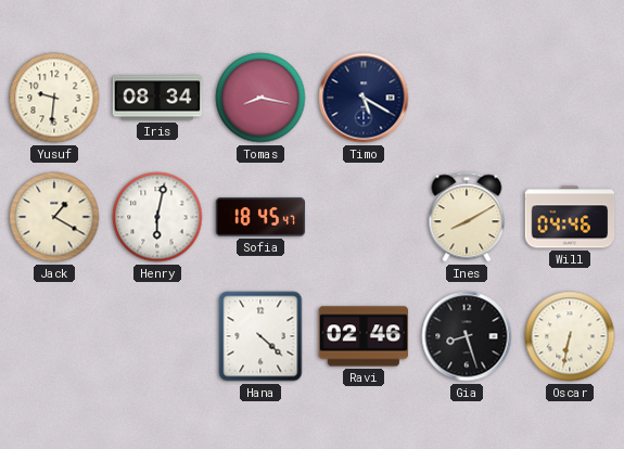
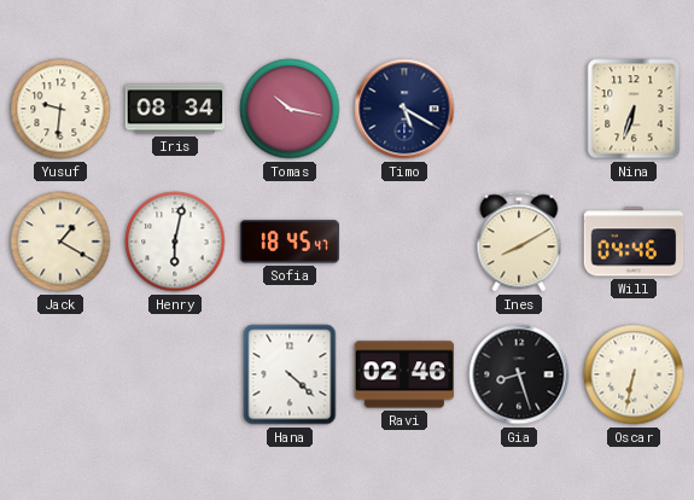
Tomas: 8:17 -> 10:17
Nina: none -> 6:33
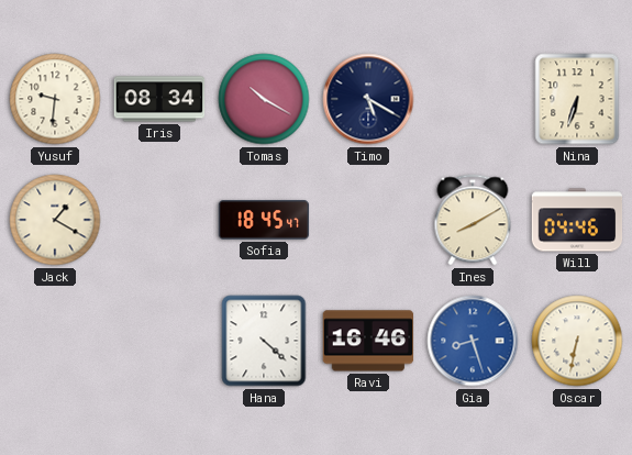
Tomas: 10:17 -> 10:20
Henry: 6:02 -> none
Ravi: 02:46 -> 16:46
Gia dial: black -> blue
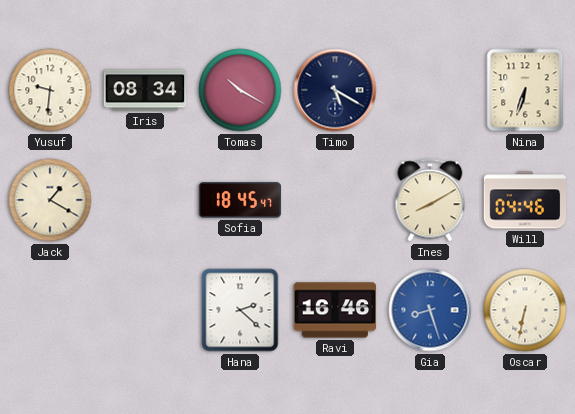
Hana: 4:22 -> 2:22
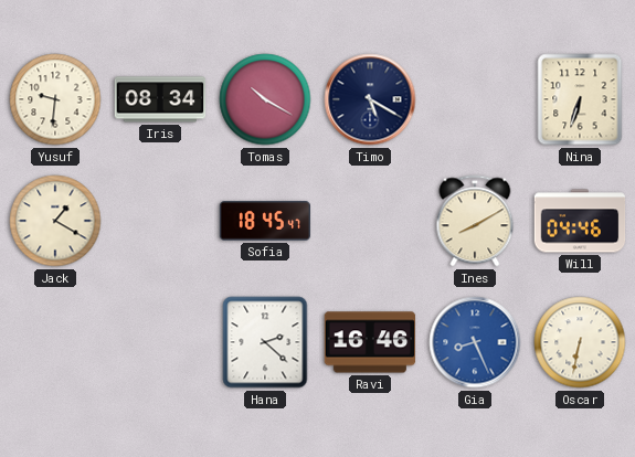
Gia: 8:27 -> 8:26
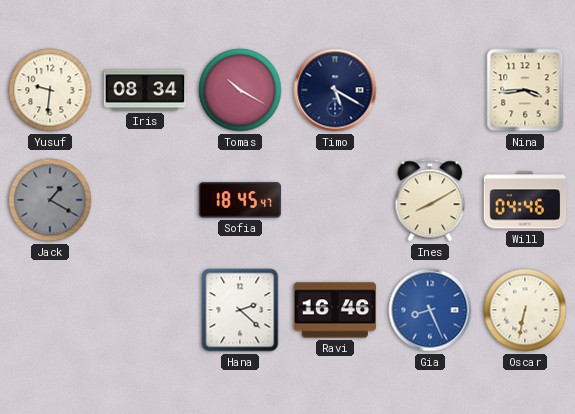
Nina: 6:33 -> 3:44
Jack dial: cream -> grey
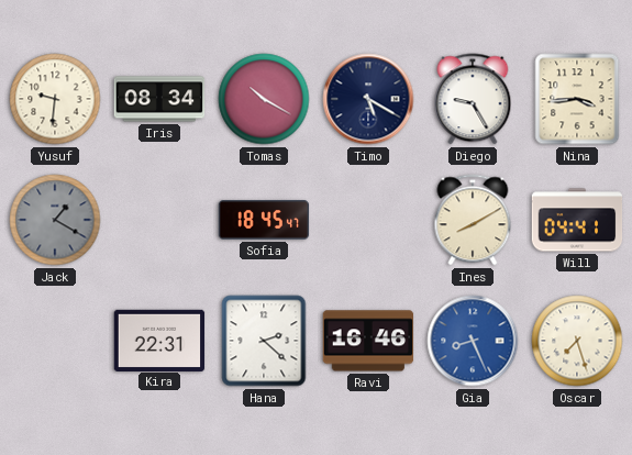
Diego: none -> 9:25
Will: 04:46 -> 04:41
Kira: none -> 22:31
Oscar: 6:32 -> 7:27
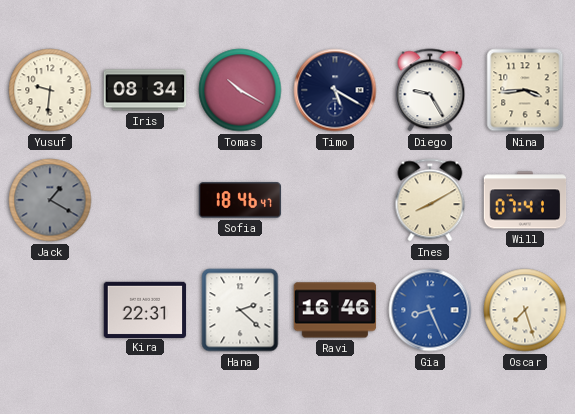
Sofia: 18:45 -> 18:46
Will: 04:41 -> 07:41
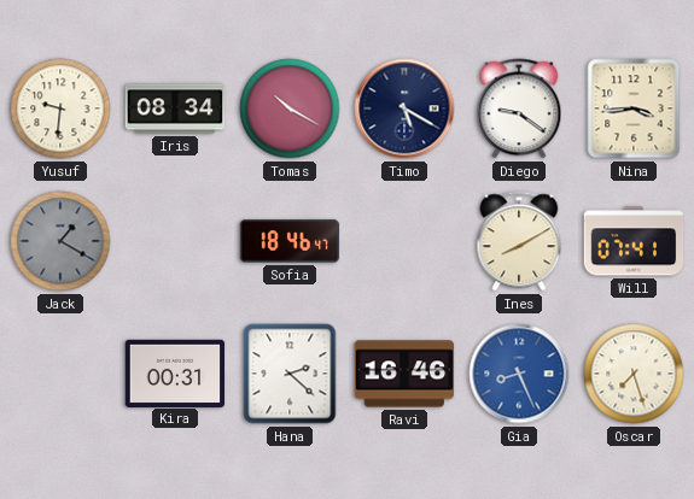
Diego: 9:25 -> 9:21
Kira: 22:31 -> 00:31
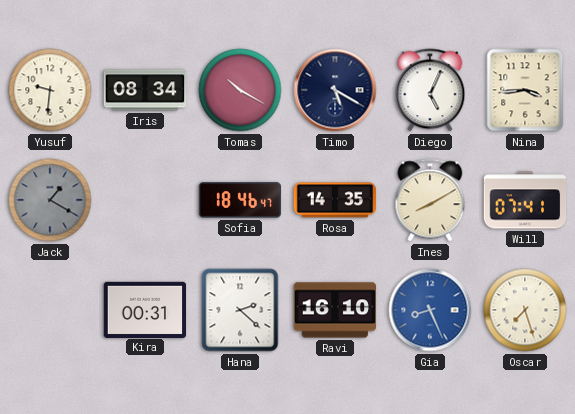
Diego: 9:21 -> 5:04
Rosa: none -> 14:35
Ravi: 16:46 -> 16:10
